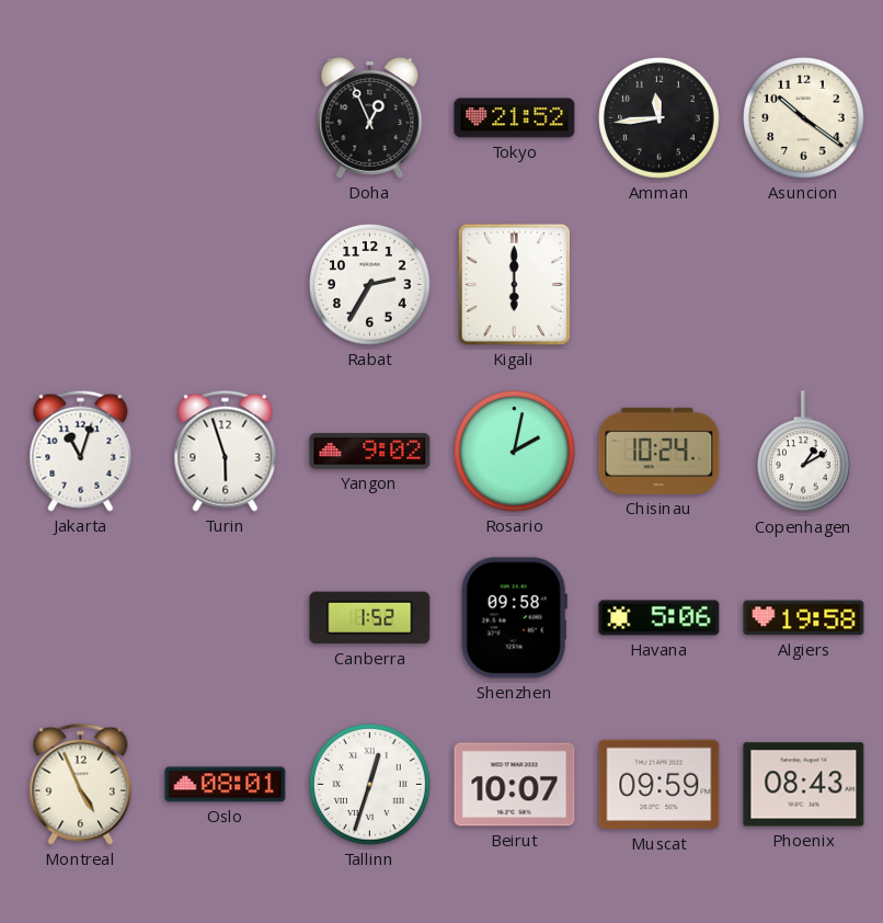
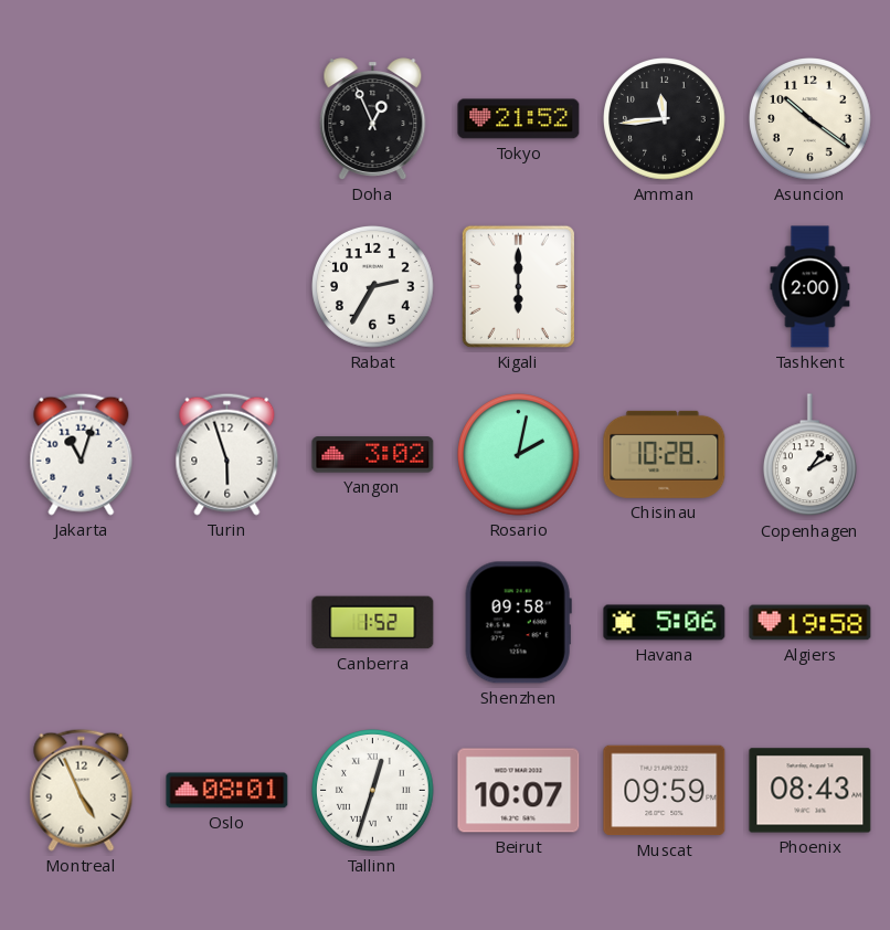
Tashkent: none -> 2:00
Yangon: 9:02 -> 3:02
Chisinau: 10:24 -> 10:28
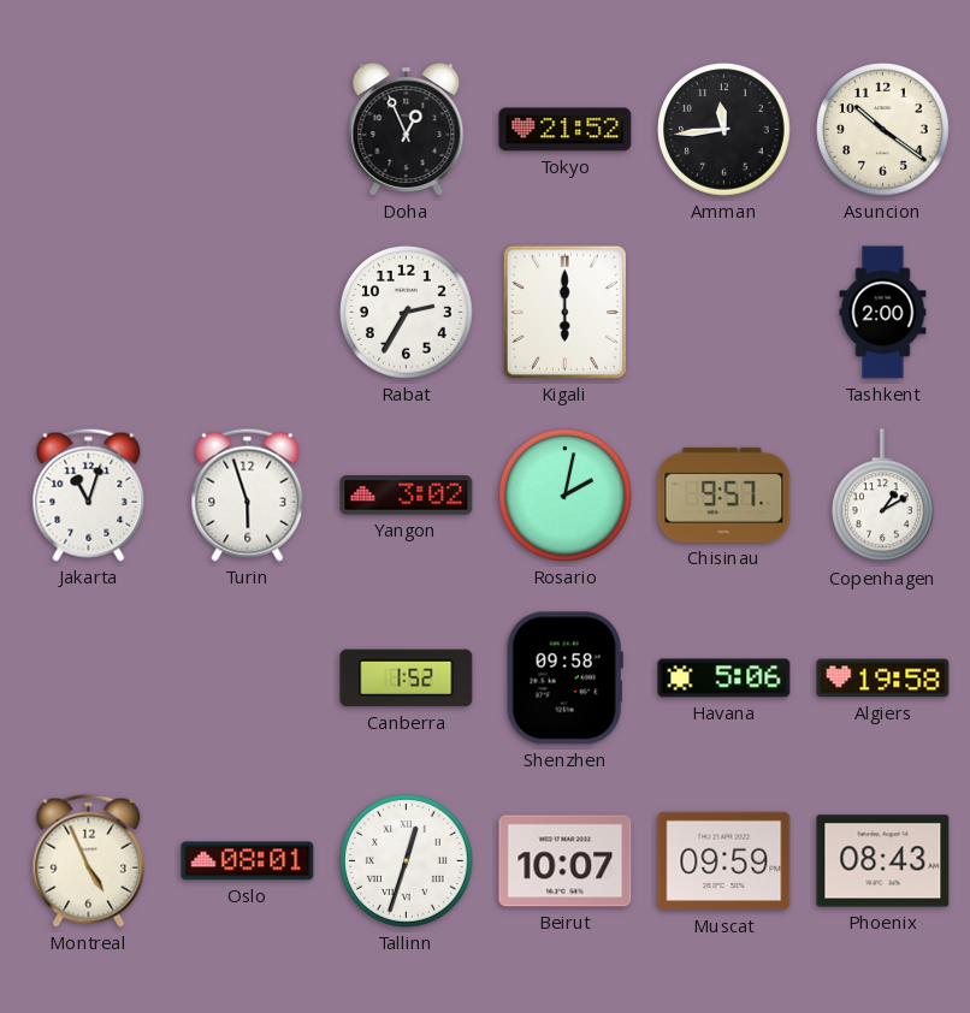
Chisinau: 10:28 -> 9:57
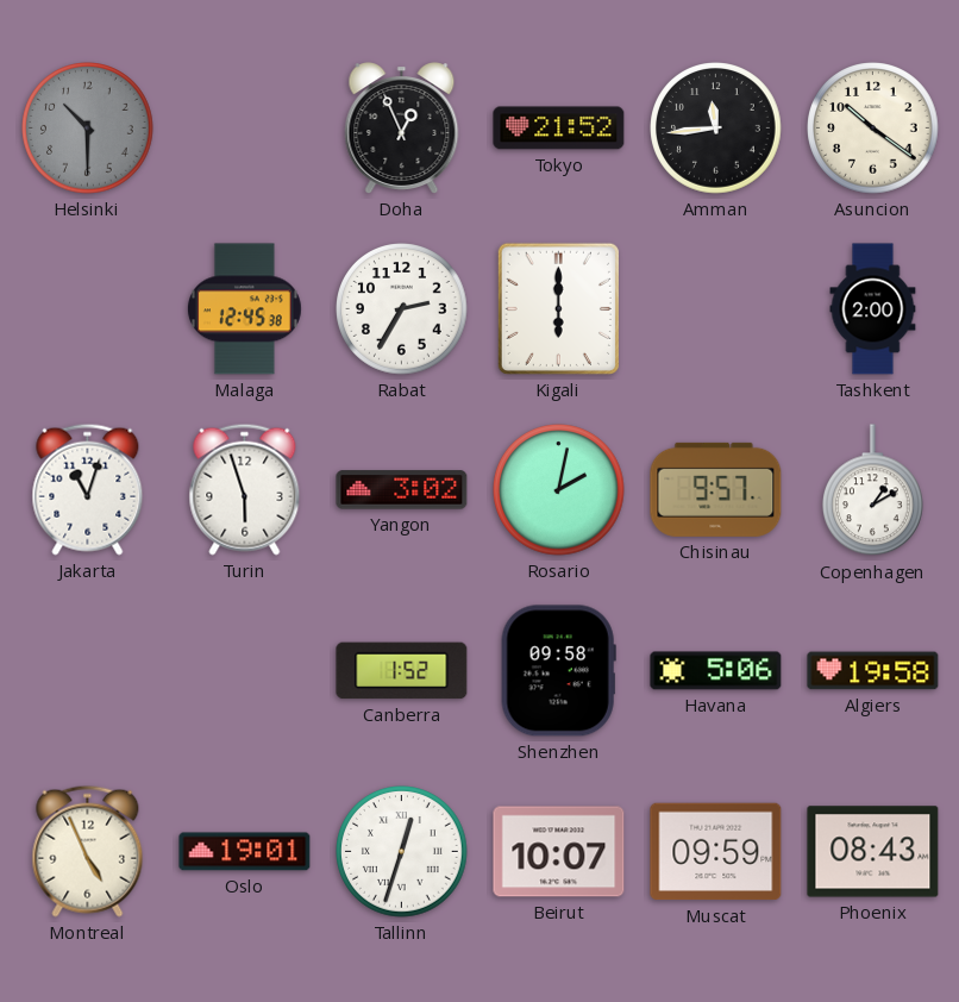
Helsinki: none -> 10:30
Malaga: none -> 12:45
Oslo: 08:01 -> 19:01
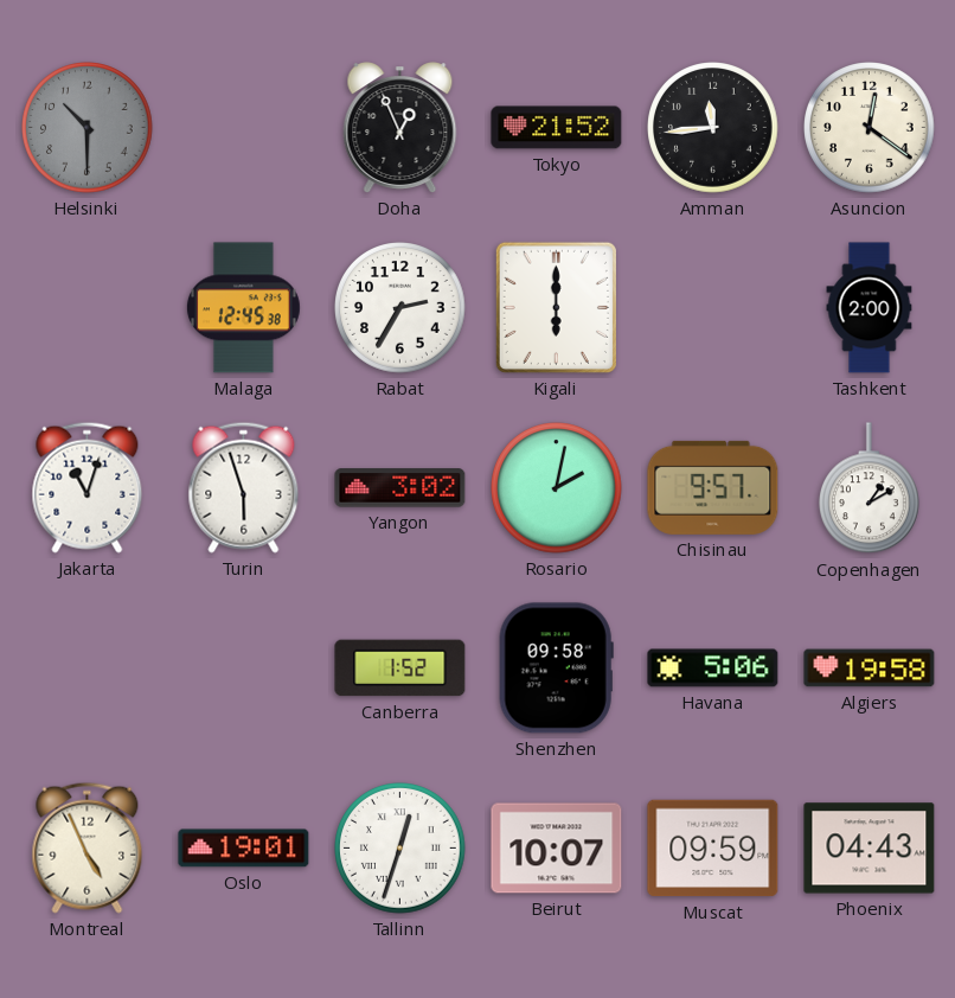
Asuncion: 10:21 -> 12:21
Phoenix: 08:43 -> 04:43
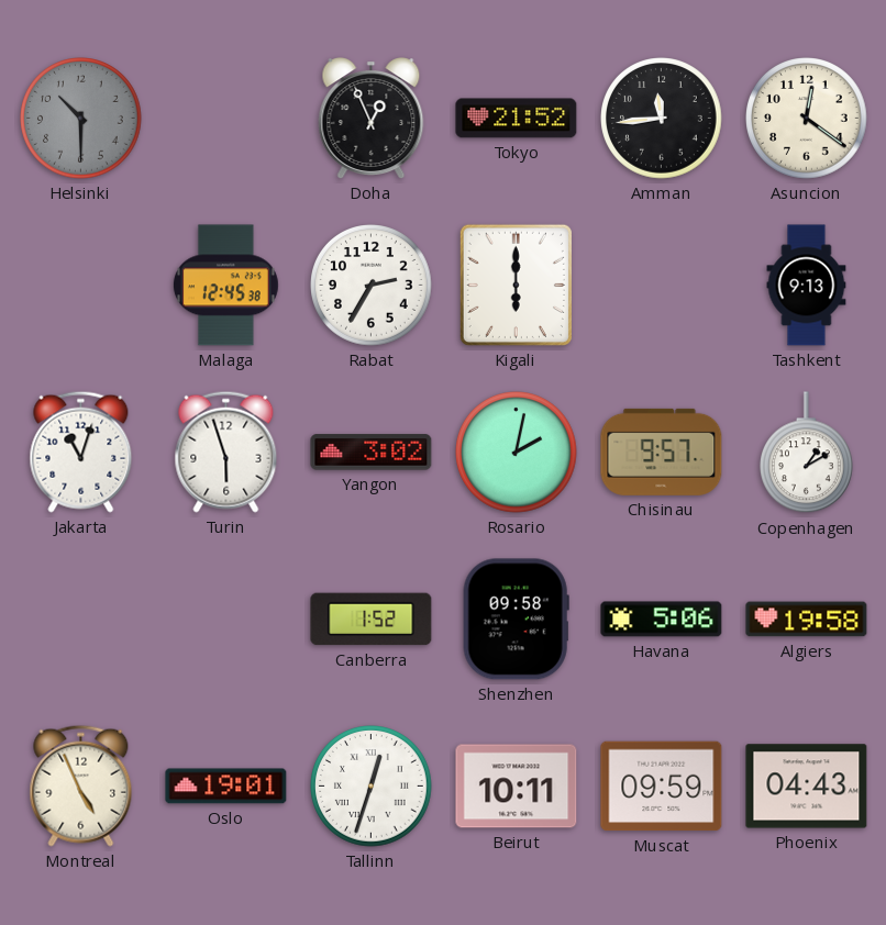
Tashkent: 2:00 -> 9:13
Beirut: 10:07 -> 10:11
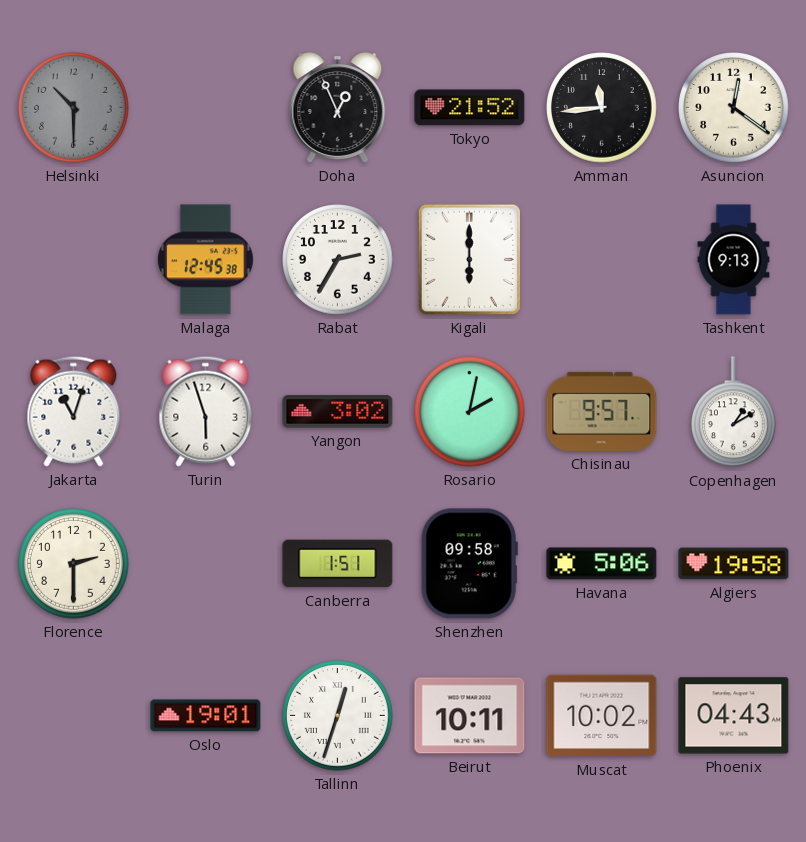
Florence: none -> 2:30
Canberra: 1:52 -> 1:51
Montreal: 4:56 -> none
Muscat: 09:59 -> 10:02
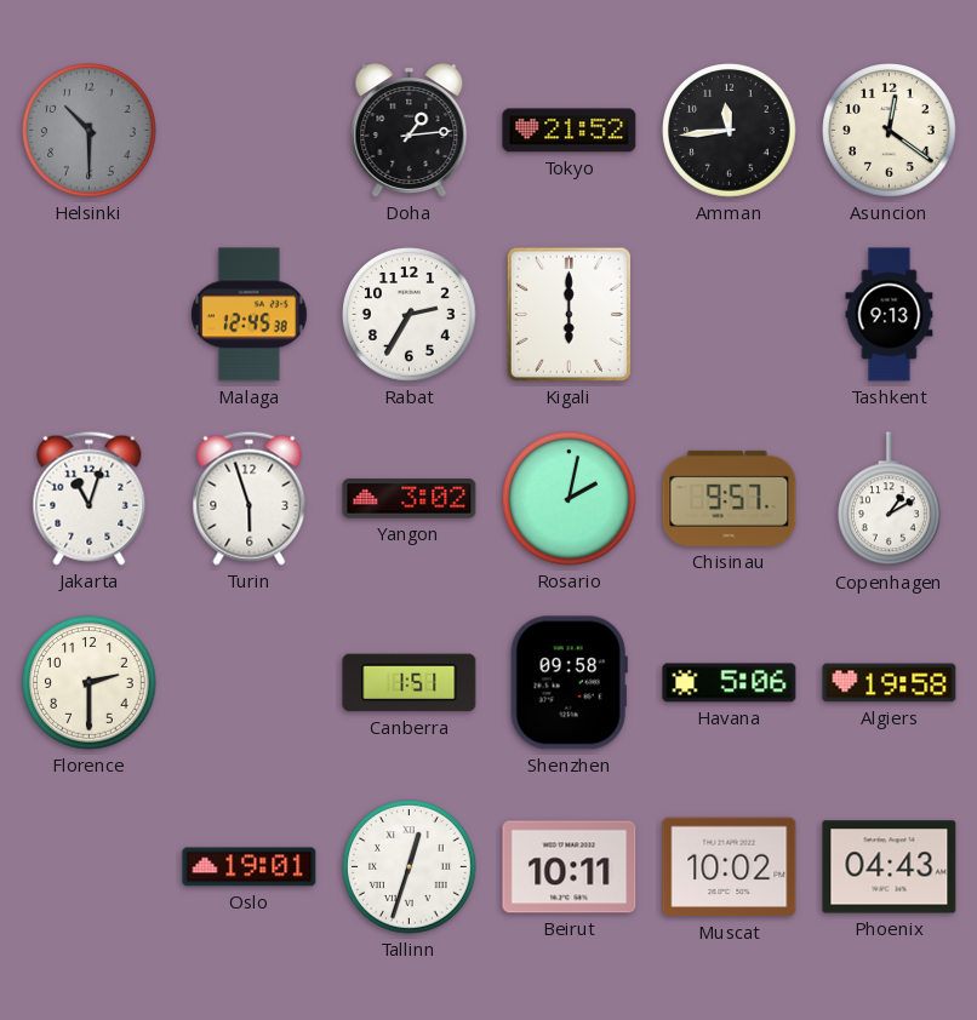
Doha: 12:56 -> 1:14
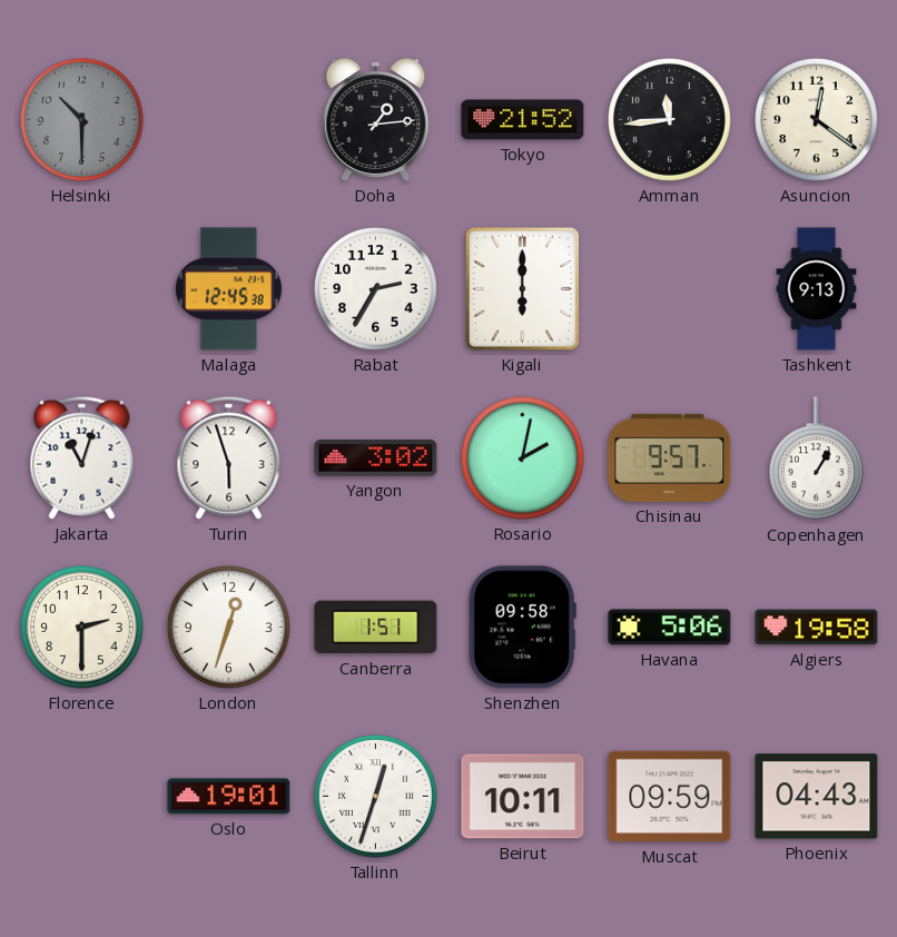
Copenhagen: 1:10 -> 1:05
London: none -> 12:33
Muscat: 10:02 -> 09:59
